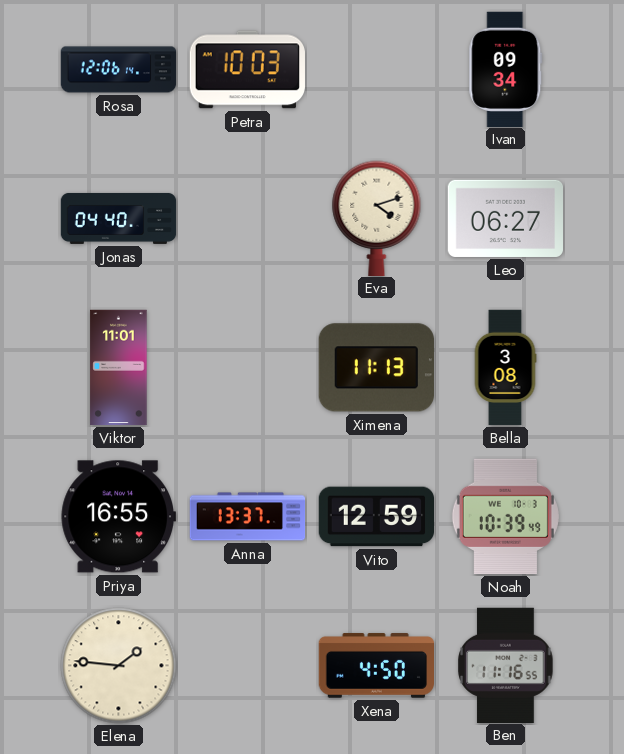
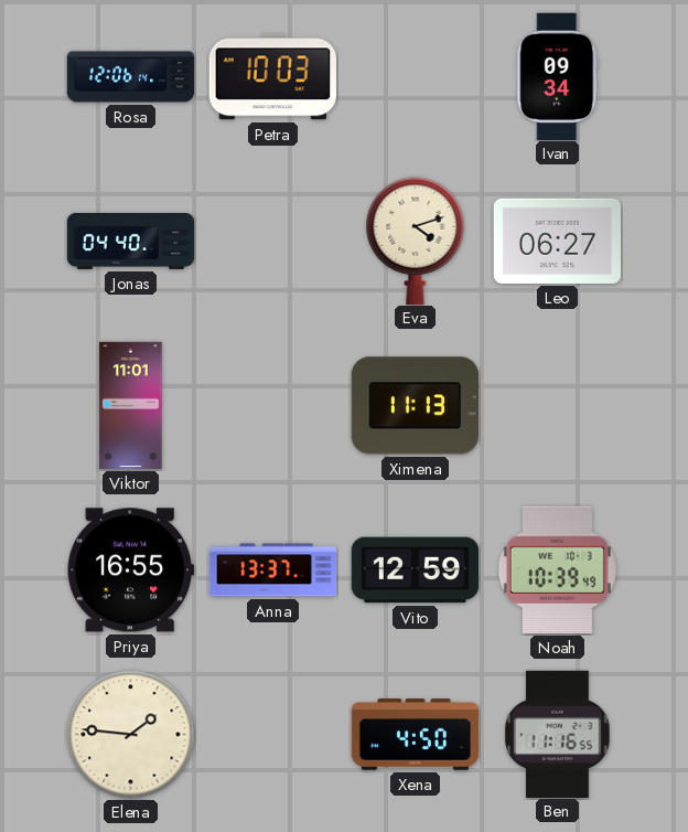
Bella: 3:08 -> none
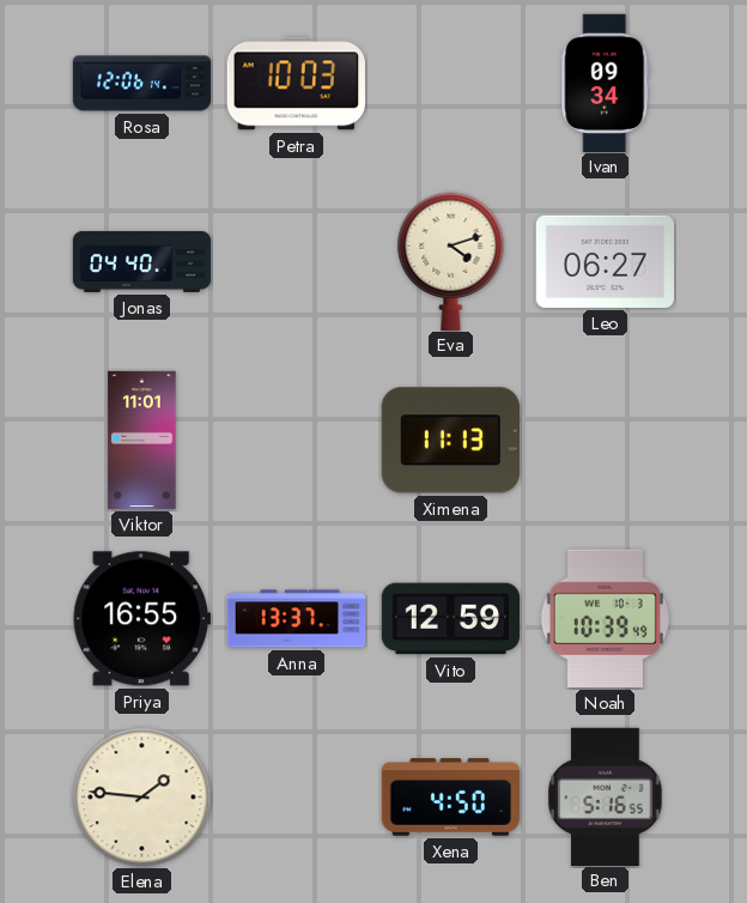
Ben: 11:16 -> 5:16
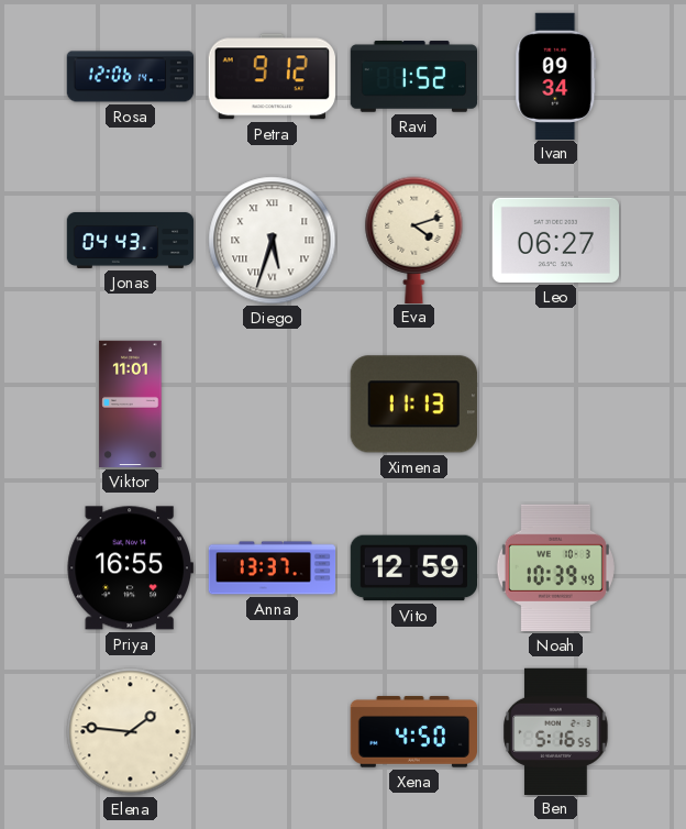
Petra: 10:03 -> 9:12
Ravi: none -> 1:52
Jonas: 04:40 -> 04:43
Diego: none -> 5:33
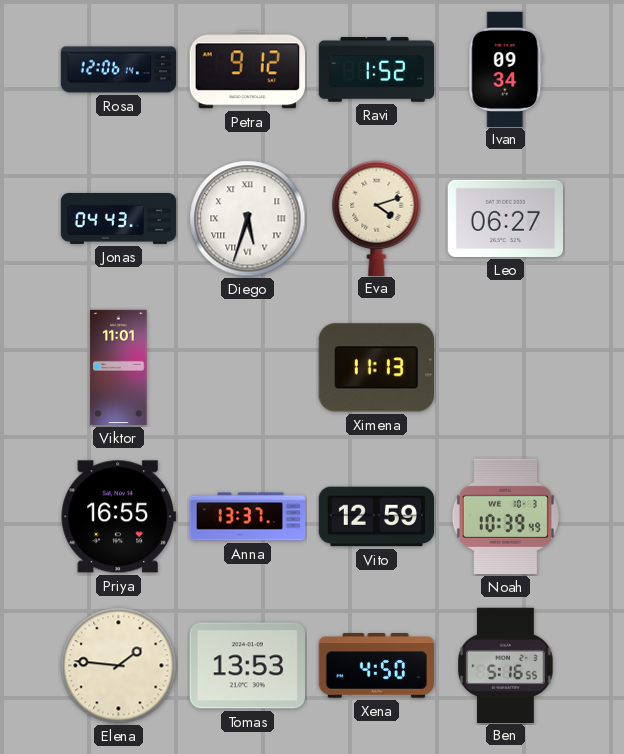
Tomas: none -> 13:53
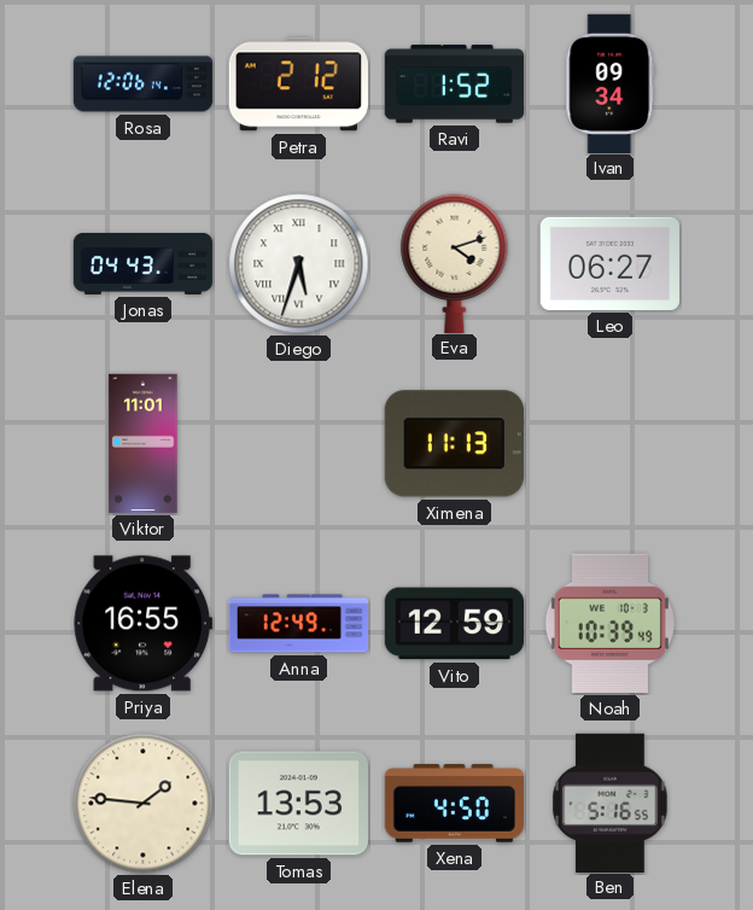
Petra: 9:12 -> 2:12
Anna: 13:37 -> 12:49
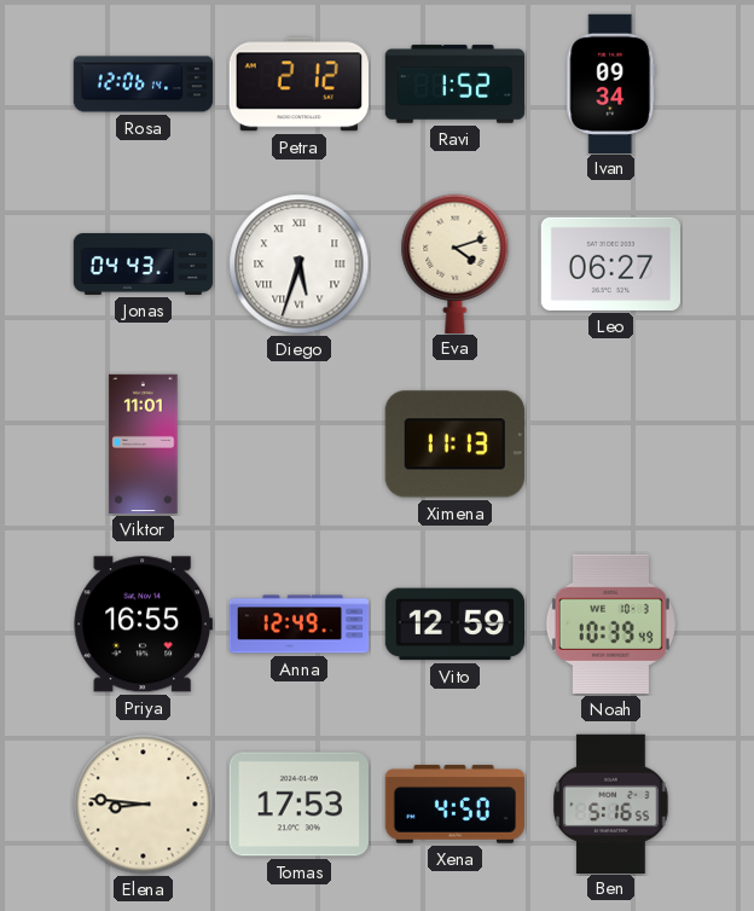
Elena: 1:46 -> 8:46
Tomas: 13:53 -> 17:53
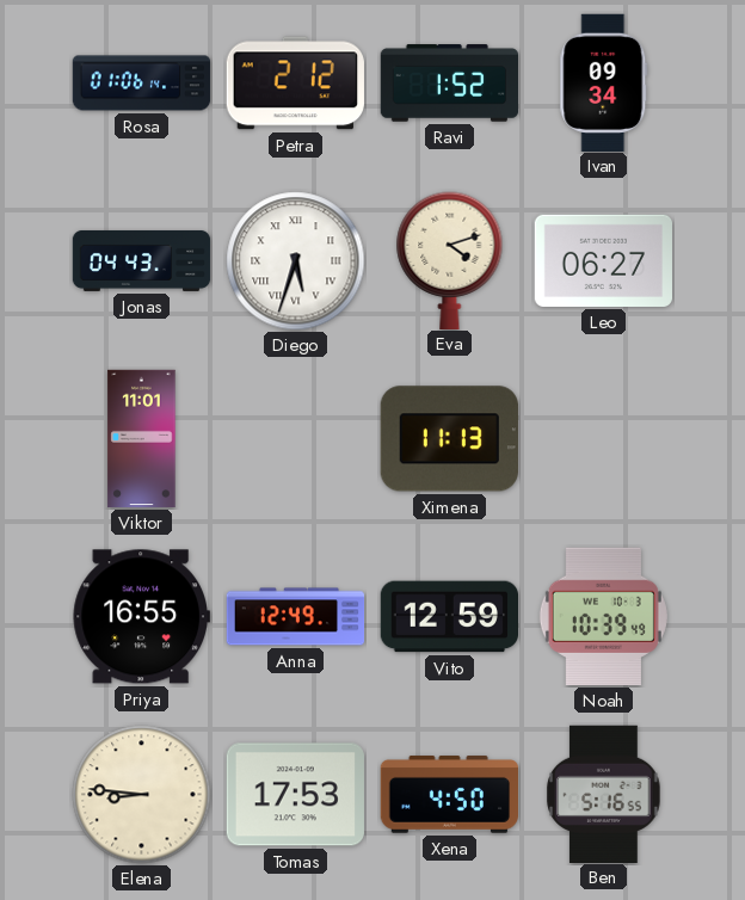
Rosa: 12:06 -> 01:06
